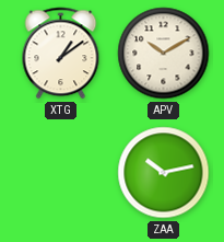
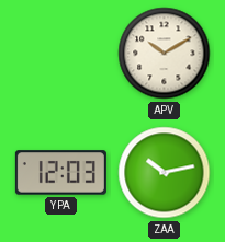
XTG: 1:09 -> none
YPA: none -> 12:03
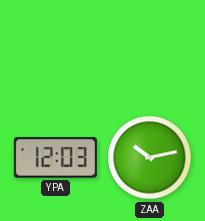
APV: 10:10 -> none
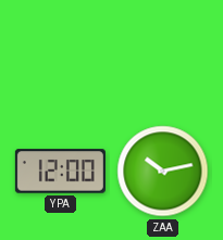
YPA: 12:03 -> 12:00
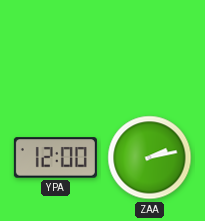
ZAA: 10:13 -> 2:13
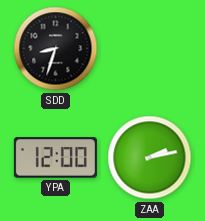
SDD: none -> 8:33
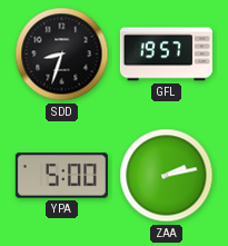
GFL: none -> 19:57
YPA: 12:00 -> 5:00
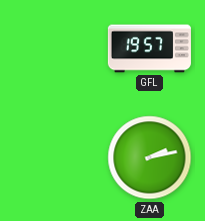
SDD: 8:33 -> none
YPA: 5:00 -> none
